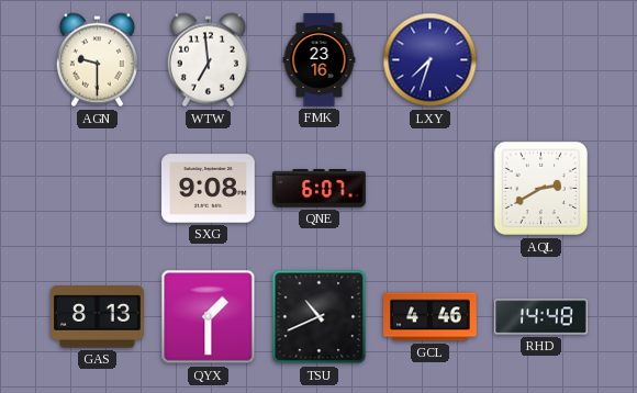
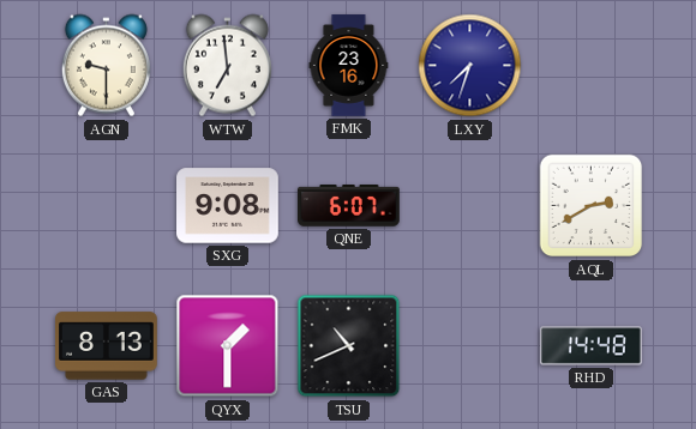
GCL: 4:46 -> none
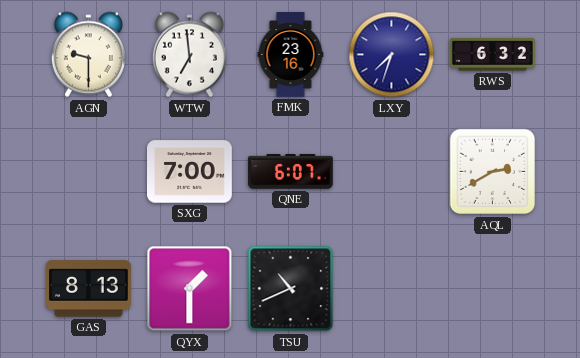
RWS: none -> 6:32
SXG: 9:08 -> 7:00
RHD: 14:48 -> none
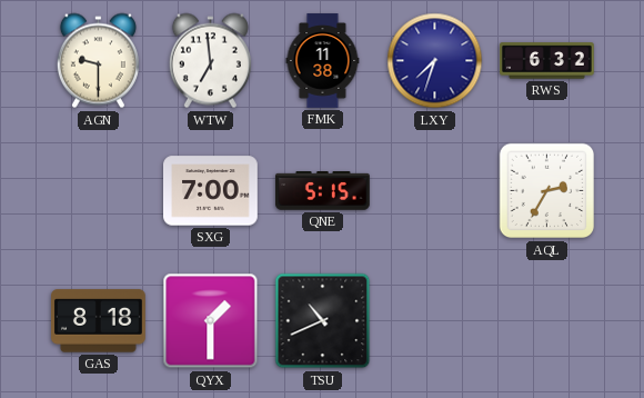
FMK: 23:16 -> 11:38
QNE: 6:07 -> 5:15
AQL: 2:40 -> 2:35
GAS: 8:13 -> 8:18
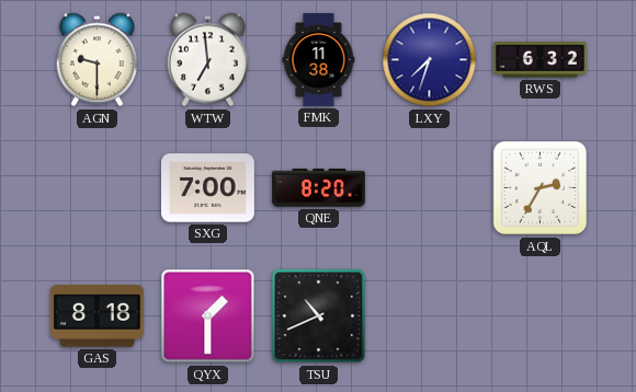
QNE: 5:15 -> 8:20
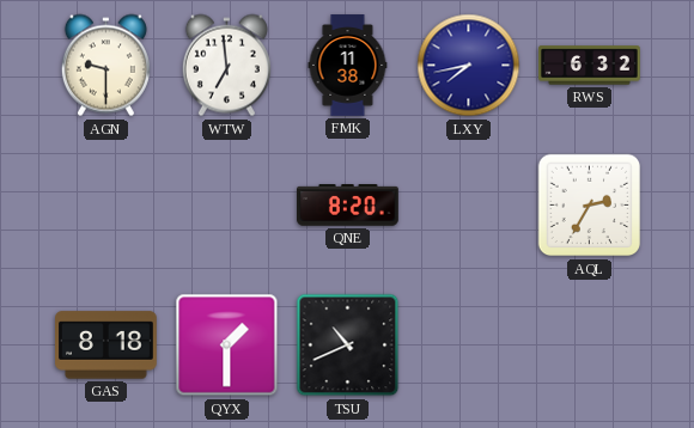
LXY: 7:33 -> 7:43
SXG: 7:00 -> none
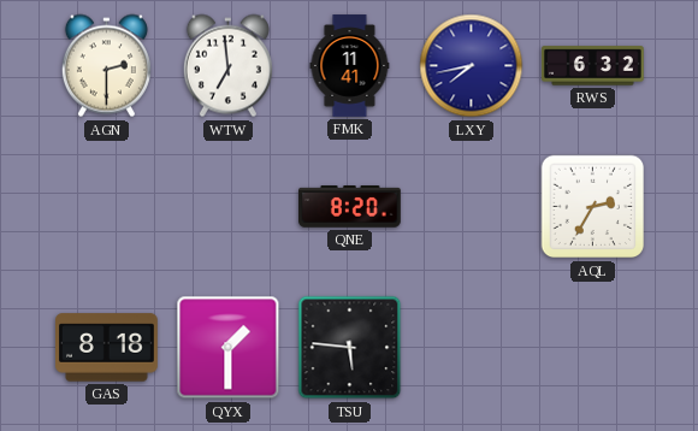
AGN: 9:30 -> 2:30
FMK: 11:38 -> 11:41
TSU: 10:41 -> 5:46
